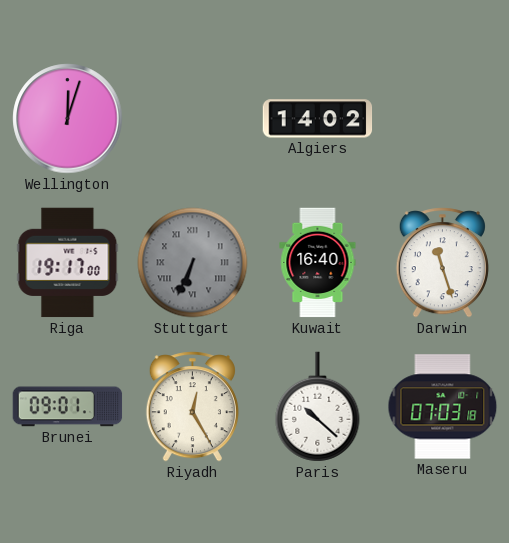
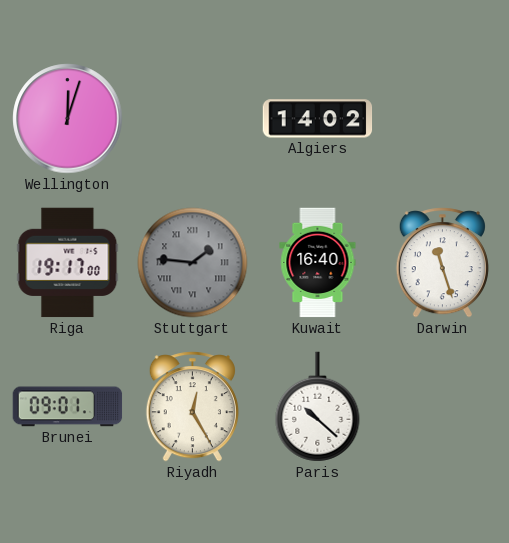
Stuttgart: 6:34 -> 1:46
Maseru: 07:03 -> none
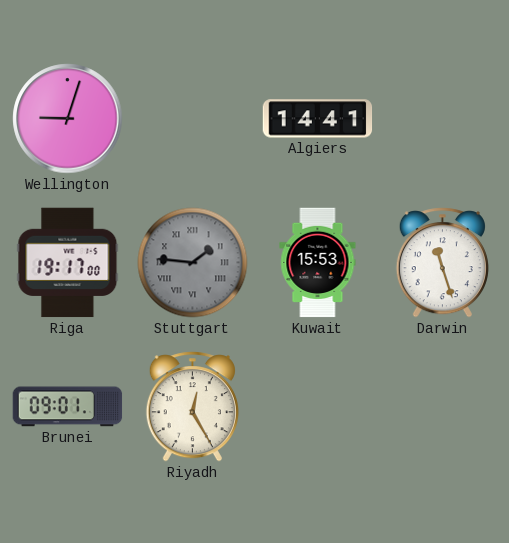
Wellington: 12:03 -> 9:03
Algiers: 14:02 -> 14:41
Kuwait: 16:40 -> 15:53
Paris: 10:22 -> none
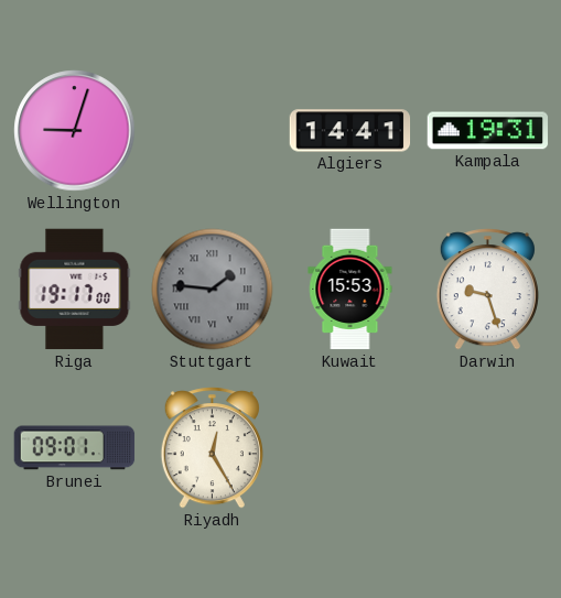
Kampala: none -> 19:31
Darwin: 11:27 -> 9:27
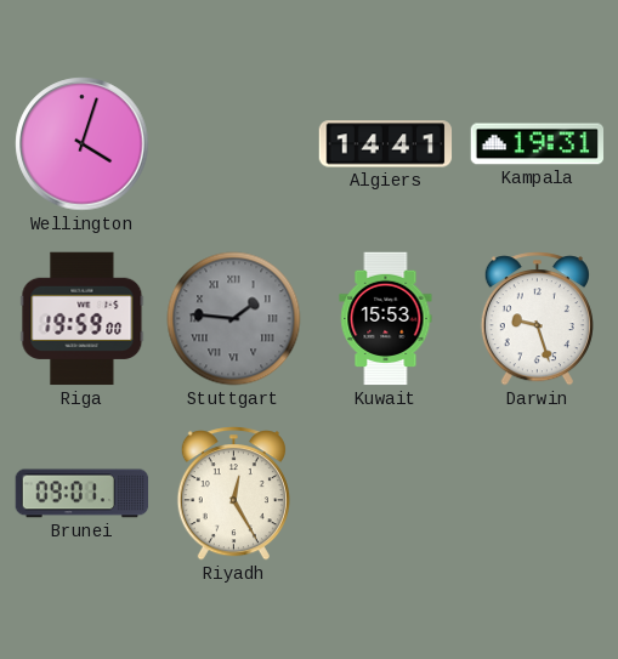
Wellington: 9:03 -> 4:03
Riga: 19:17 -> 19:59
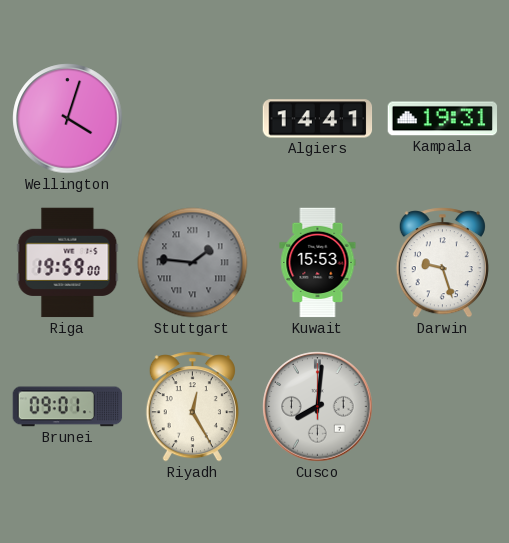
Cusco: none -> 8:01
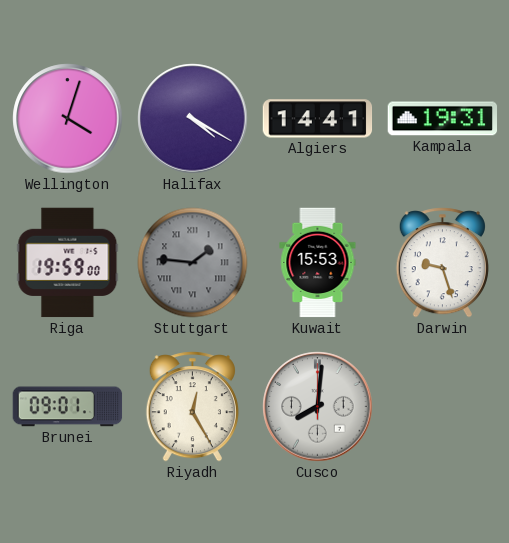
Halifax: none -> 4:20
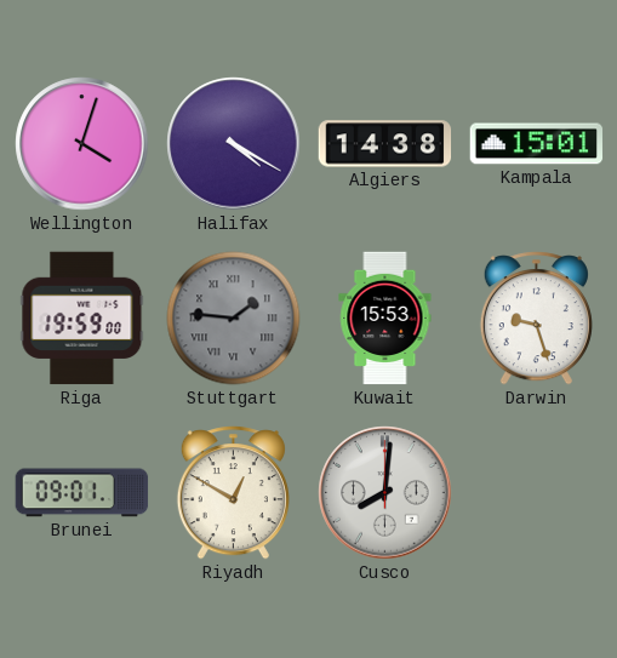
Algiers: 14:41 -> 14:38
Kampala: 19:31 -> 15:01
Riyadh: 12:25 -> 12:50
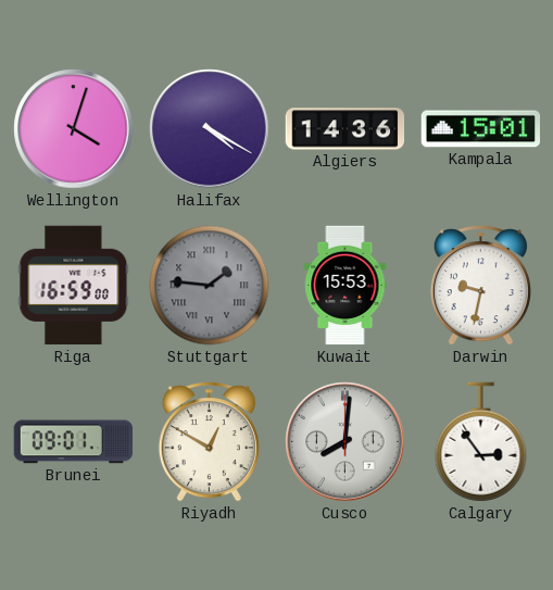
Algiers: 14:38 -> 14:36
Riga: 19:59 -> 16:59
Darwin: 9:27 -> 9:32
Calgary: none -> 2:54
